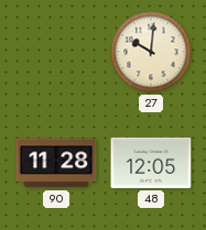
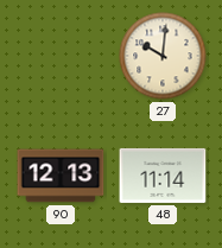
90: 11:28 -> 12:13
48: 12:05 -> 11:14
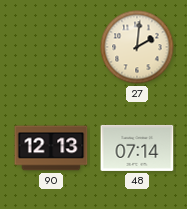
27: 10:01 -> 2:01
48: 11:14 -> 07:14
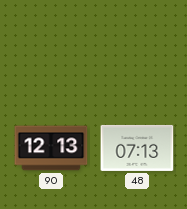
27: 2:01 -> none
48: 07:14 -> 07:13
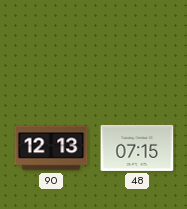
48: 07:13 -> 07:15
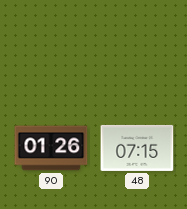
90: 12:13 -> 01:26
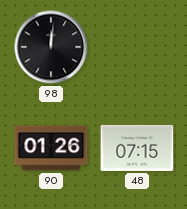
98: none -> 12:01
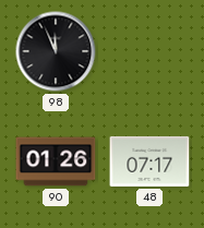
98: 12:01 -> 11:56
48: 07:15 -> 07:17
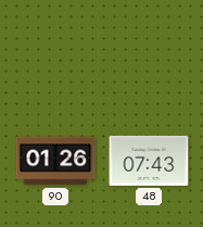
98: 11:56 -> none
48: 07:17 -> 07:43
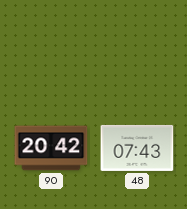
90: 01:26 -> 20:42
